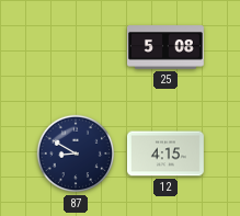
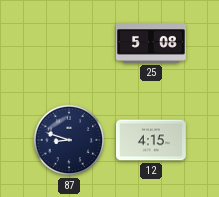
87: 8:50 -> 8:48
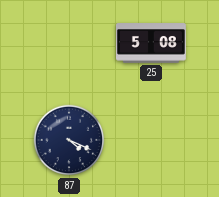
87: 8:48 -> 4:19
12: 4:15 -> none
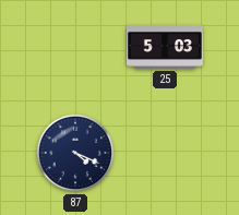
25: 5:08 -> 5:03
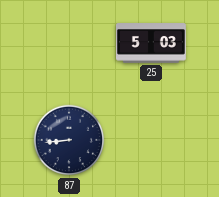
87: 4:19 -> 8:44
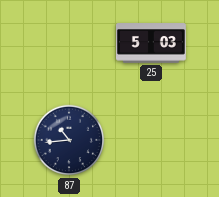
87: 8:44 -> 10:44
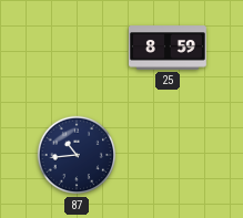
25: 5:03 -> 8:59
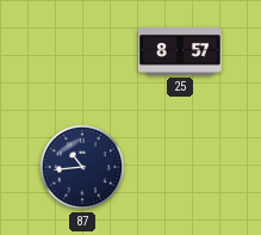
25: 8:59 -> 8:57
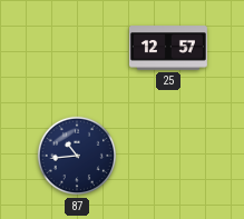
25: 8:57 -> 12:57
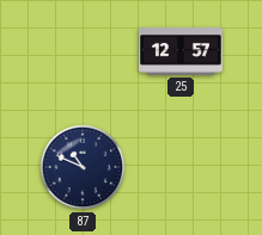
87: 10:44 -> 10:49
